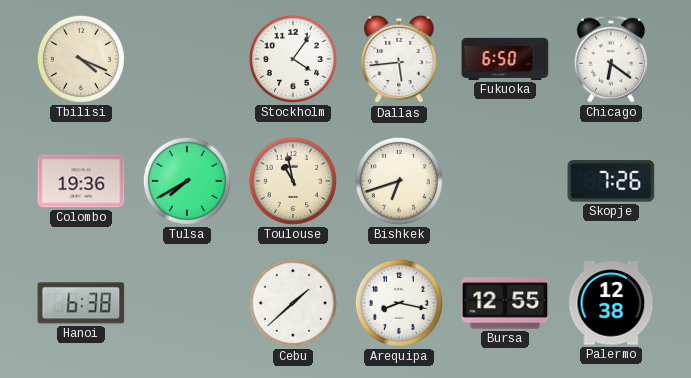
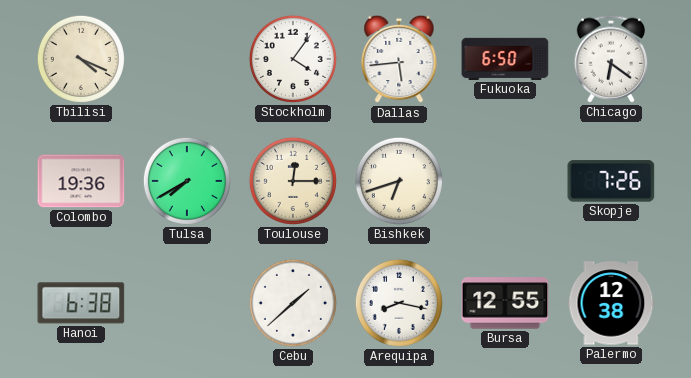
Toulouse: 10:58 -> 12:15
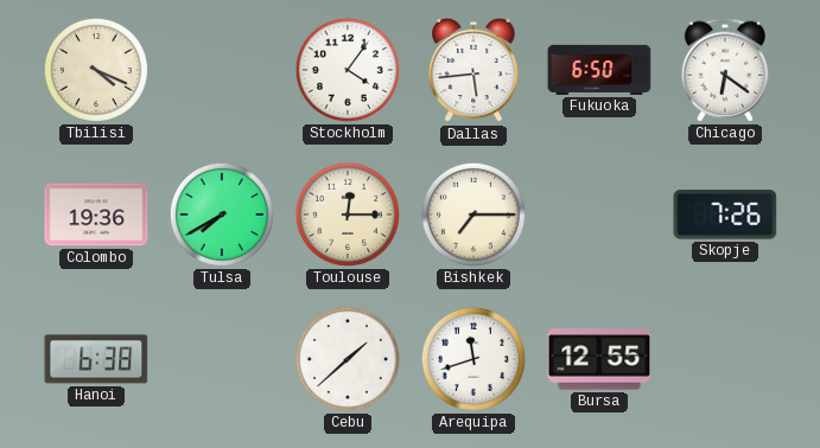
Bishkek: 6:42 -> 7:15
Arequipa: 8:17 -> 11:42
Palermo: 12:38 -> none
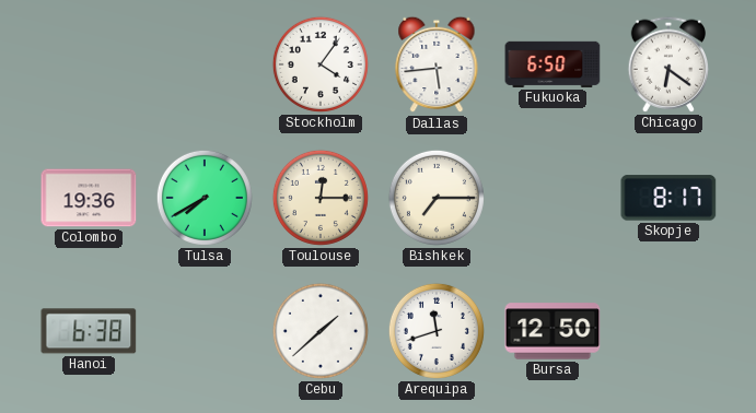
Tbilisi: 4:19 -> none
Skopje: 7:26 -> 8:17
Bursa: 12:55 -> 12:50
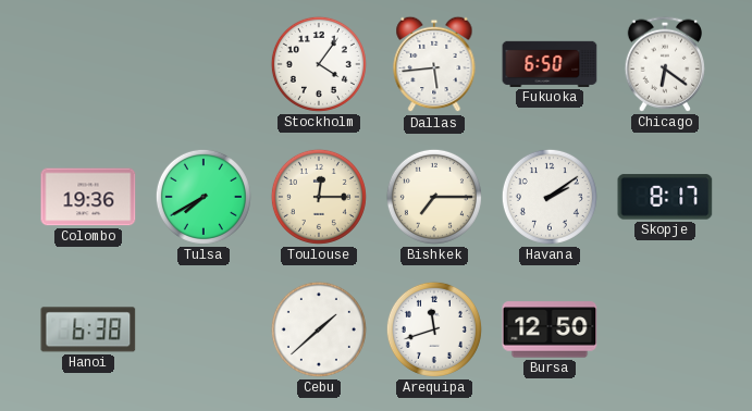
Havana: none -> 2:09
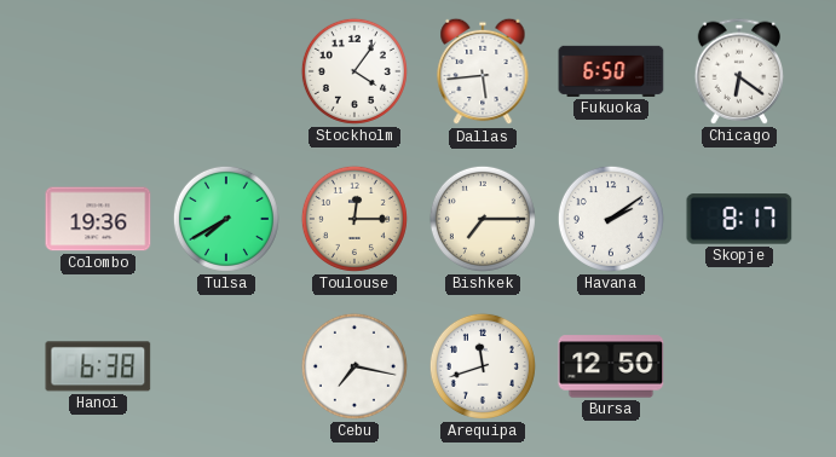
Cebu: 1:38 -> 7:17
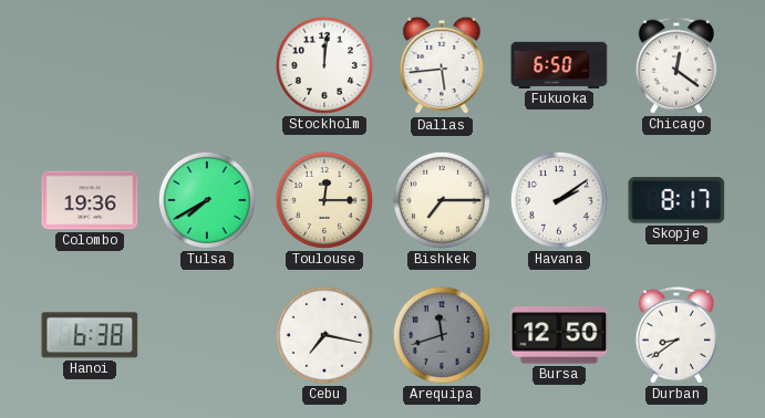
Stockholm: 4:06 -> 12:01
Chicago: 6:21 -> 12:21
Arequipa dial: white -> grey
Durban: none -> 8:39
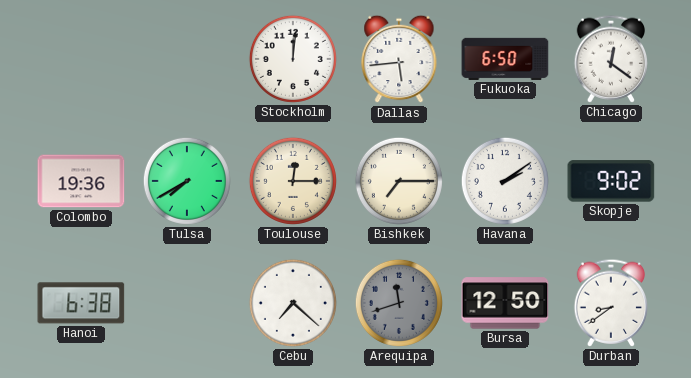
Skopje: 8:17 -> 9:02
Cebu: 7:17 -> 7:22
